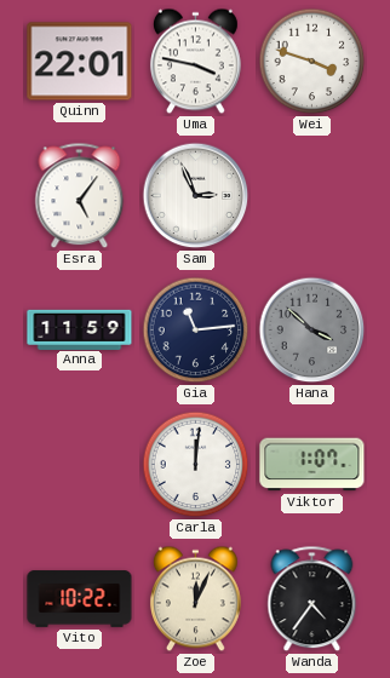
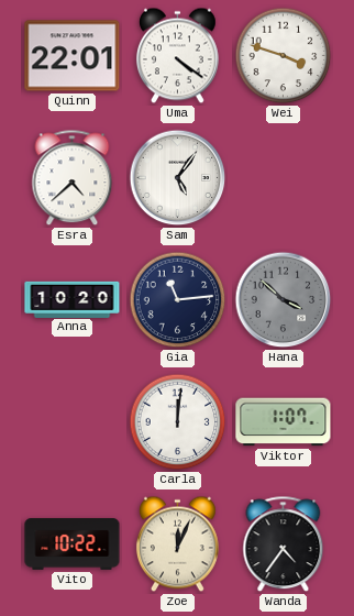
Uma: 3:47 -> 4:21
Esra: 5:06 -> 4:38
Sam: 2:56 -> 5:06
Anna: 11:59 -> 10:20
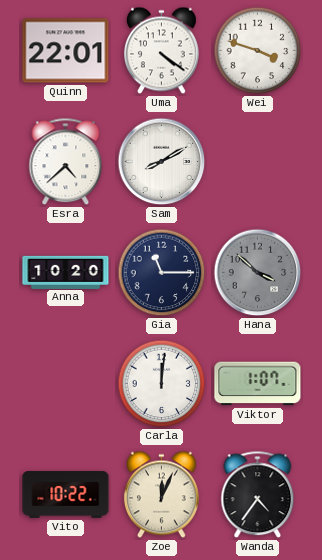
Sam: 5:06 -> 8:10
Gia: 11:14 -> 11:15
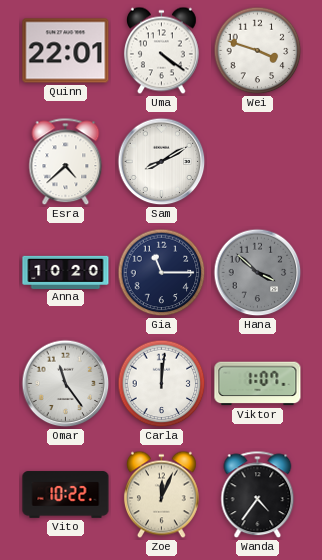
Omar: none -> 11:24
